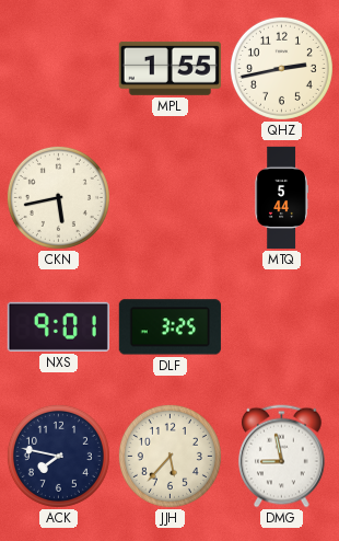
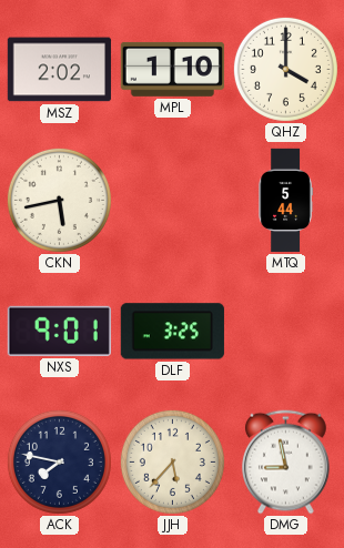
MSZ: none -> 2:02
MPL: 1:55 -> 1:10
QHZ: 2:43 -> 4:00
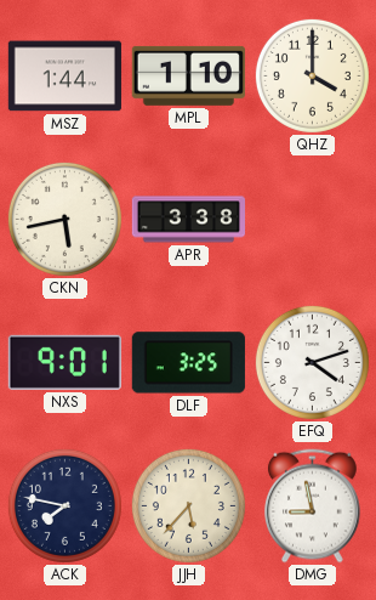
MSZ: 2:02 -> 1:44
APR: none -> 3:38
MTQ: 5:44 -> none
EFQ: none -> 4:12
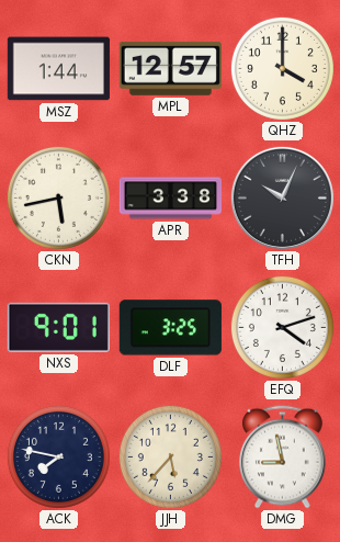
MPL: 1:10 -> 12:57
TFH: none -> 10:04
